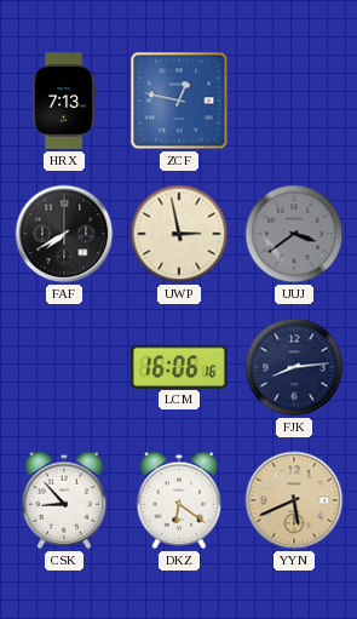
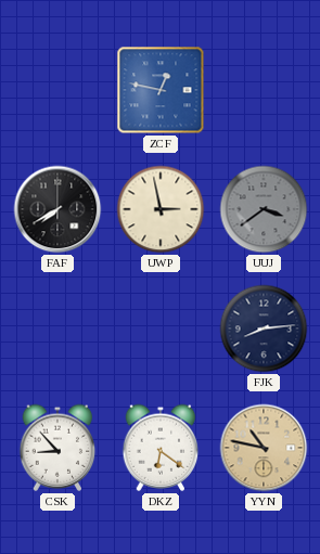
HRX: 7:13 -> none
LCM: 16:06 -> none
YYN: 5:41 -> 10:47
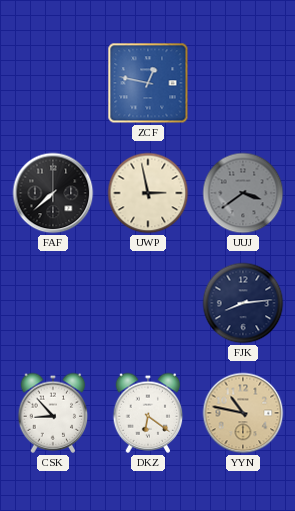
FAF: 7:40 -> 7:38
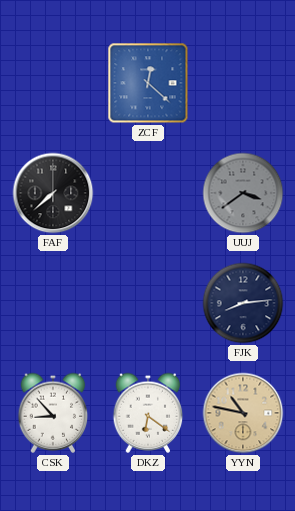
ZCF: 12:47 -> 12:22
UWP: 2:58 -> none
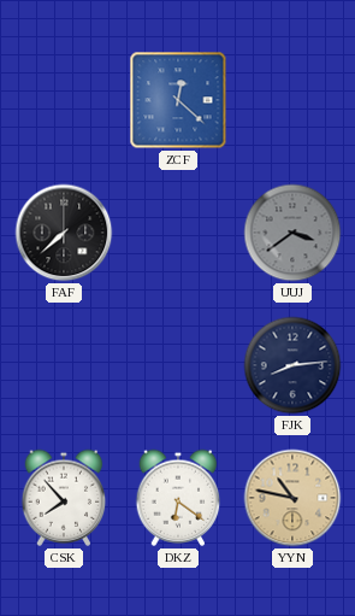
CSK: 8:53 -> 7:53
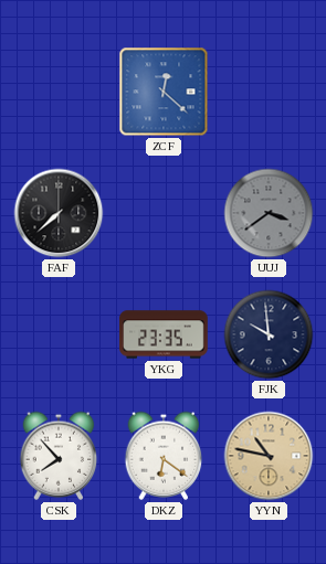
YKG: none -> 23:35
FJK: 8:14 -> 9:59
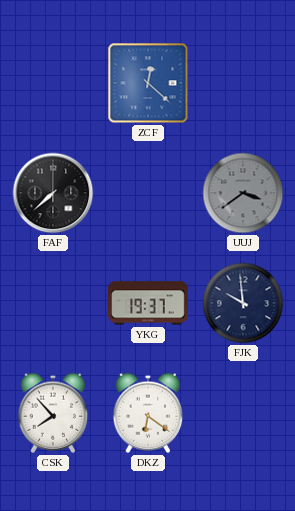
YKG: 23:35 -> 19:37
YYN: 10:47 -> none
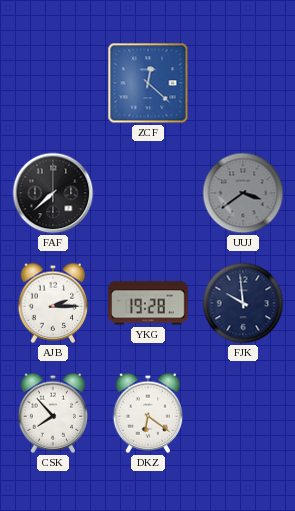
AJB: none -> 2:15
YKG: 19:37 -> 19:28
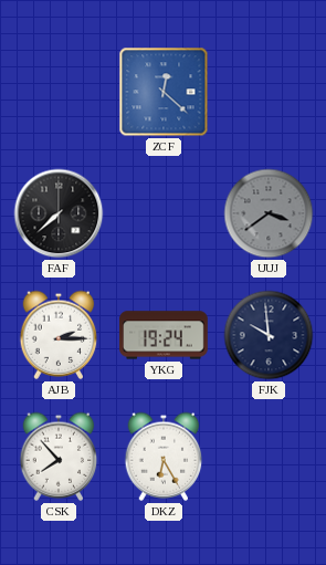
YKG: 19:28 -> 19:24
DKZ: 6:21 -> 6:25
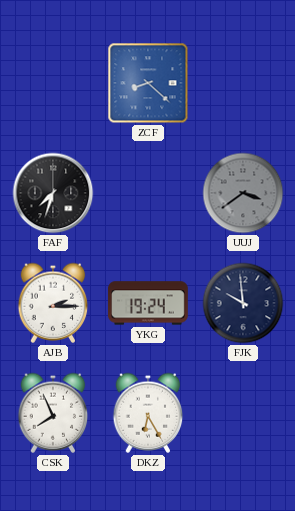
ZCF: 12:22 -> 8:22
FAF: 7:38 -> 7:33
CSK: 7:53 -> 7:56
